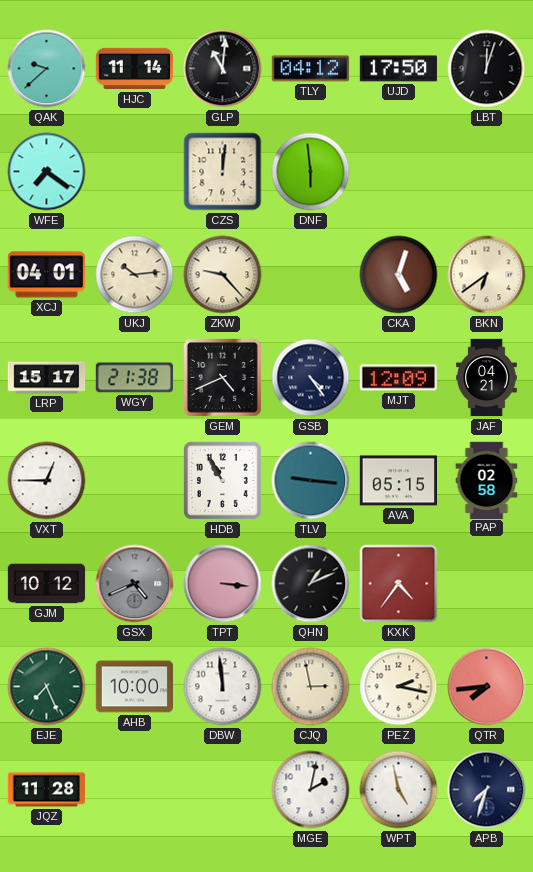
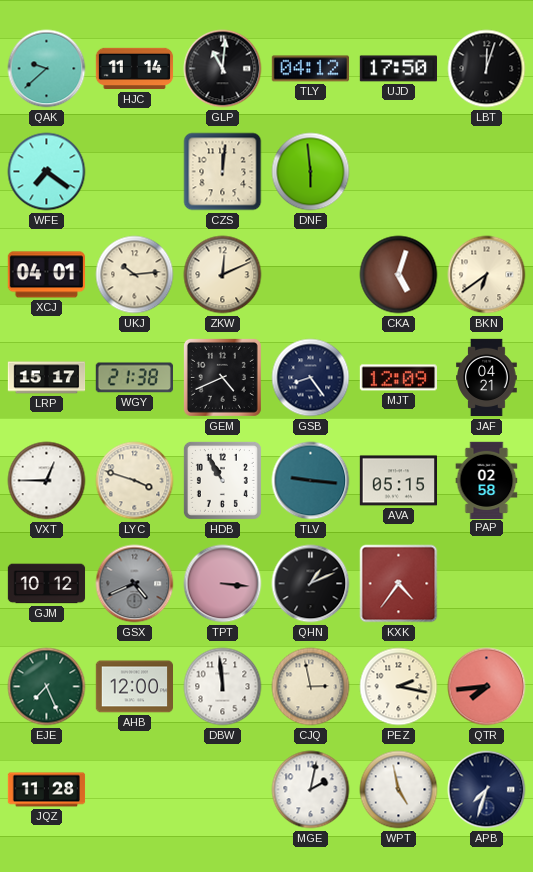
ZKW: 9:23 -> 12:11
GSB: 4:24 -> 8:24
LYC: none -> 3:48
AHB: 10:00 -> 12:00
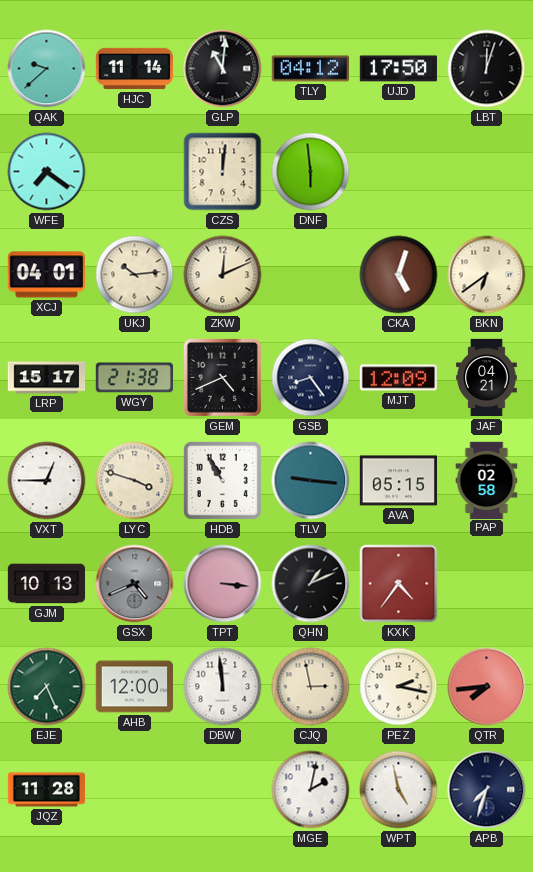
GJM: 10:12 -> 10:13
